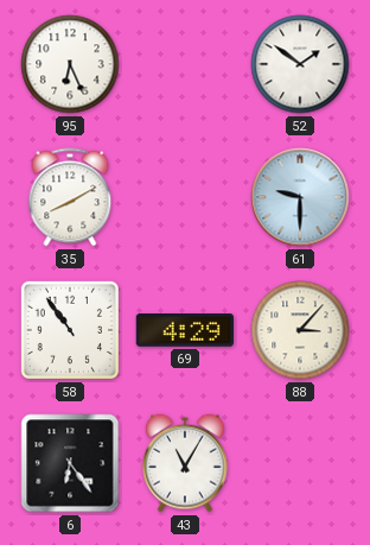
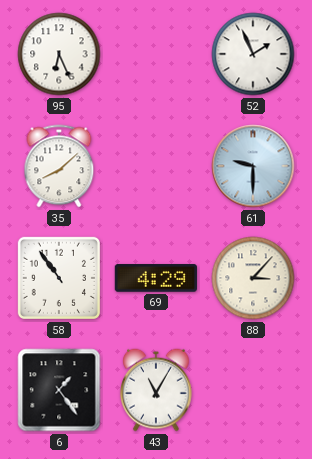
52: 1:51 -> 1:56
35: 8:10 -> 8:08
6: 6:24 -> 1:24
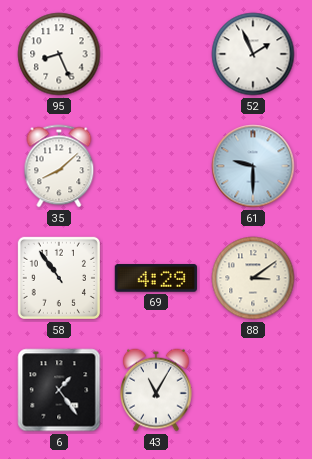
95: 6:26 -> 8:26
88: 3:07 -> 3:09
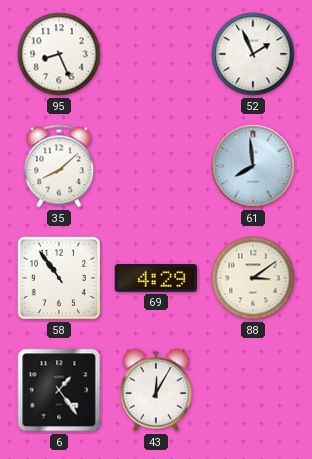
61: 9:30 -> 7:59
43: 11:05 -> 12:05
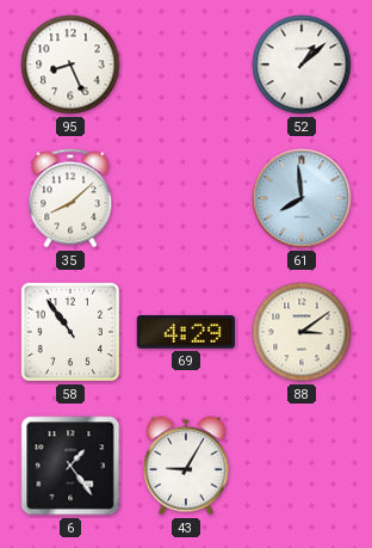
52: 1:56 -> 1:08
43: 12:05 -> 9:05
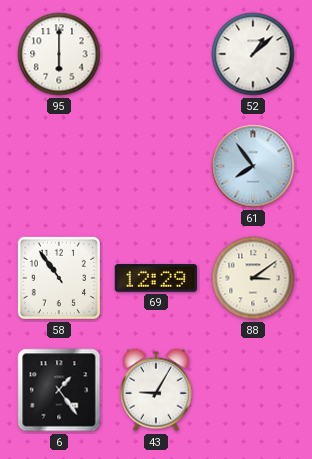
95: 8:26 -> 6:00
35: 8:08 -> none
61: 7:59 -> 7:54
69: 4:29 -> 12:29
